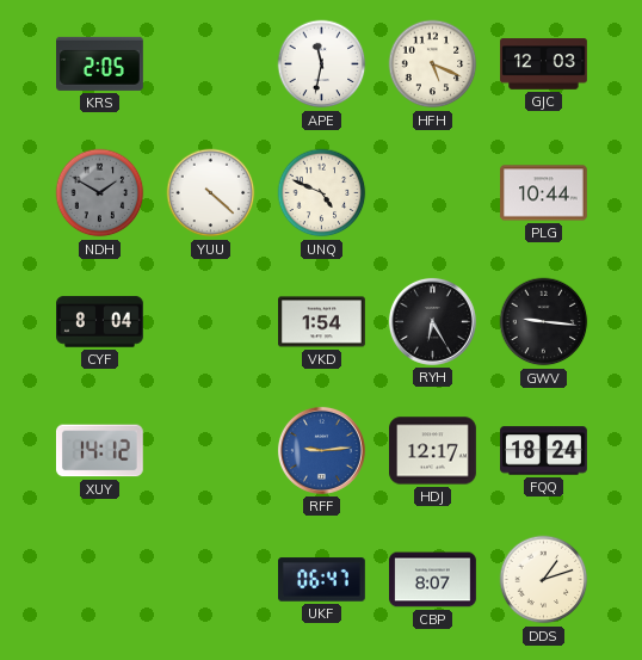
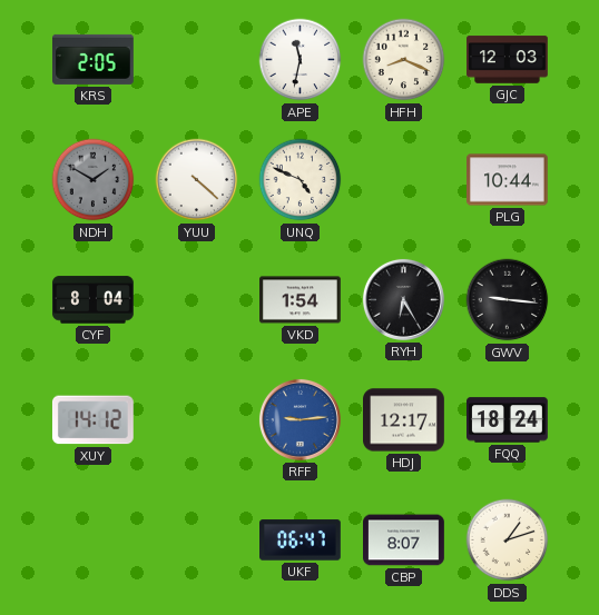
HFH: 5:19 -> 8:19
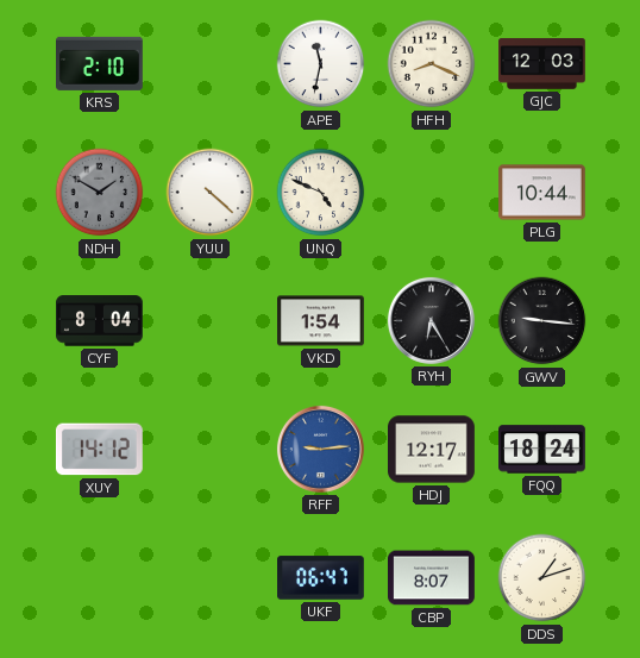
KRS: 2:05 -> 2:10
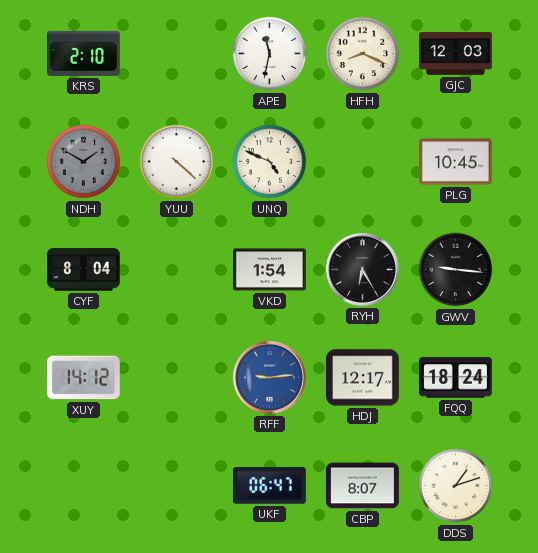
PLG: 10:44 -> 10:45
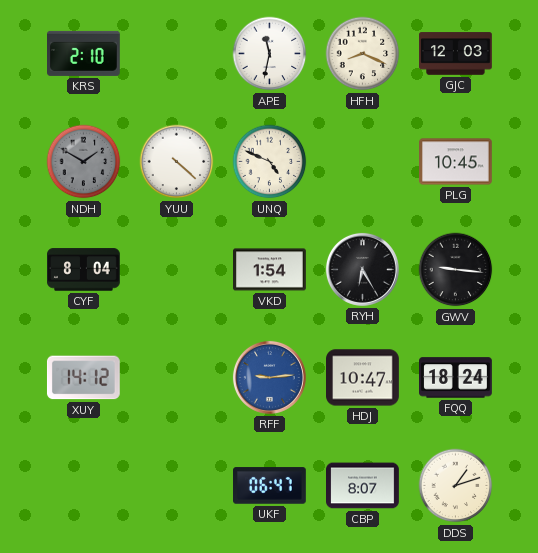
HDJ: 12:17 -> 10:47
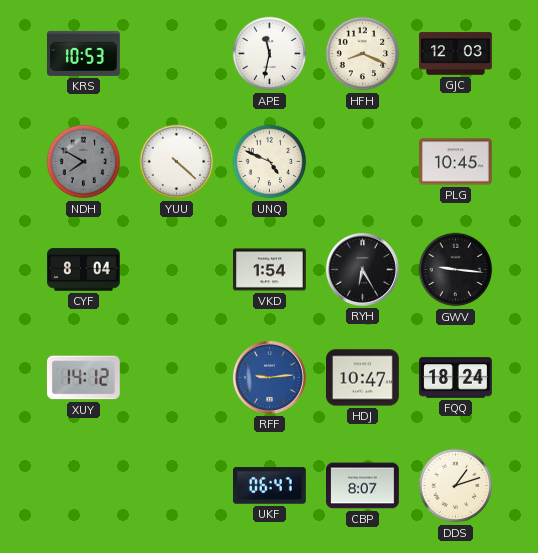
KRS: 2:10 -> 10:53
NDH: 1:50 -> 7:50
